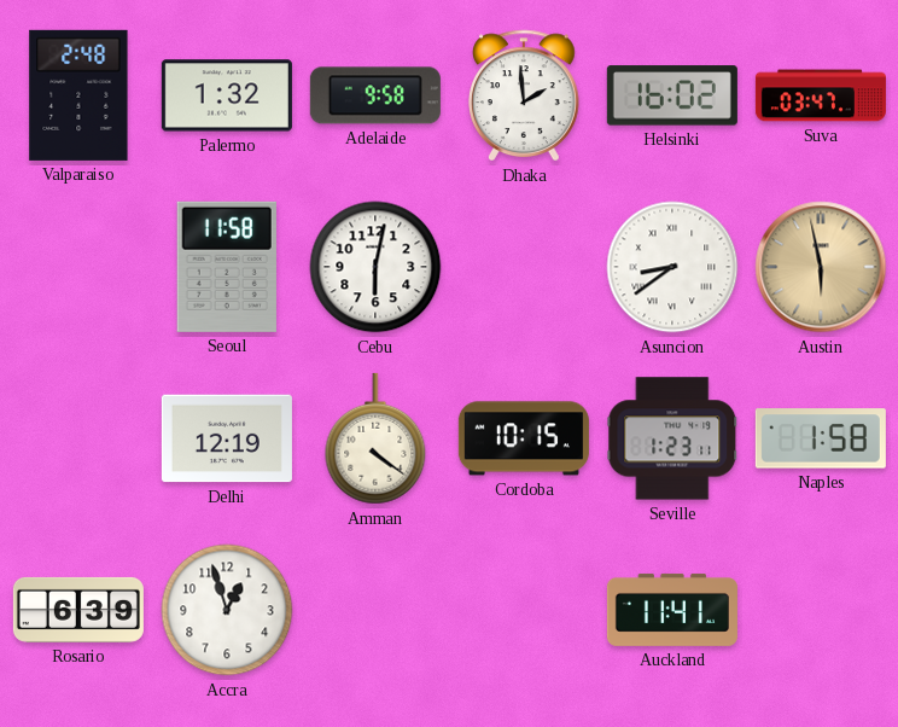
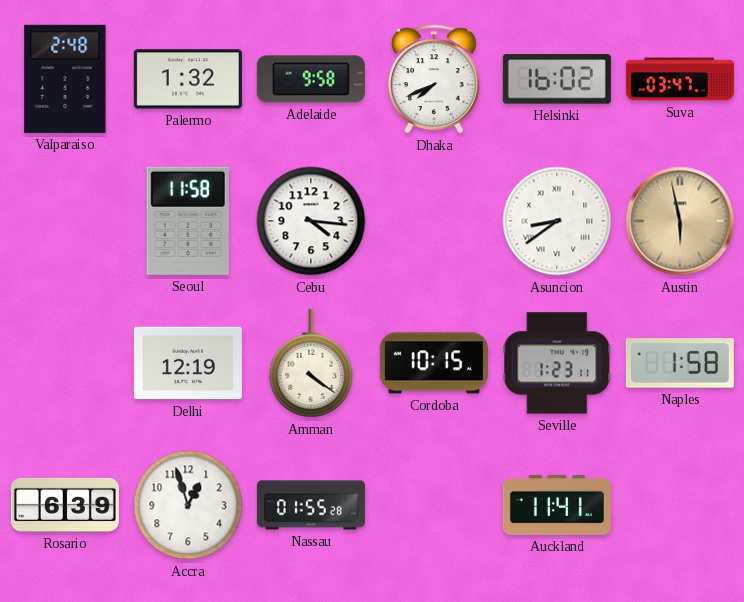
Dhaka: 1:59 -> 7:41
Cebu: 6:02 -> 4:16
Nassau: none -> 01:55
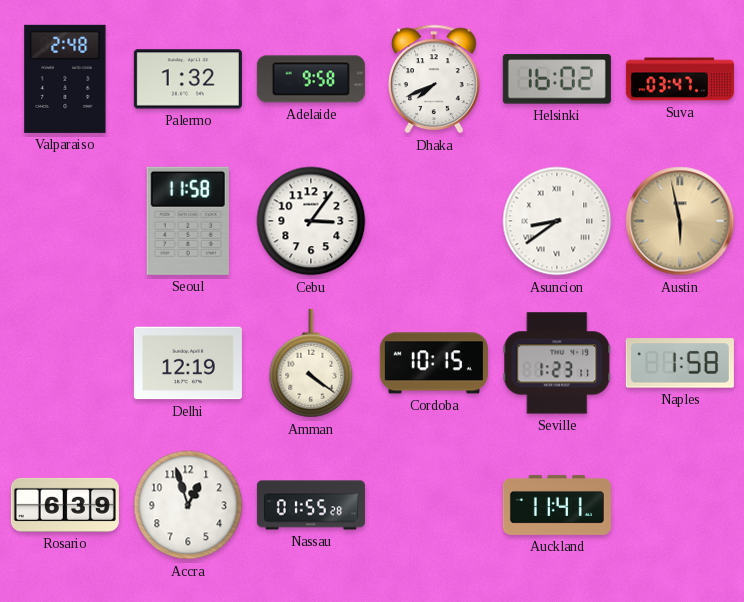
Cebu: 4:16 -> 3:06
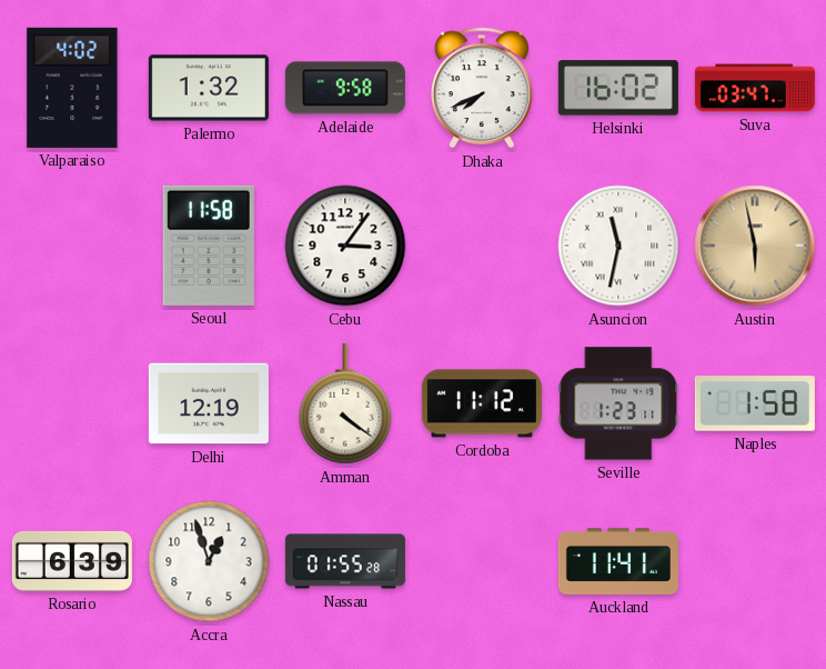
Valparaiso: 2:48 -> 4:02
Asuncion: 8:39 -> 11:32
Cordoba: 10:15 -> 11:12
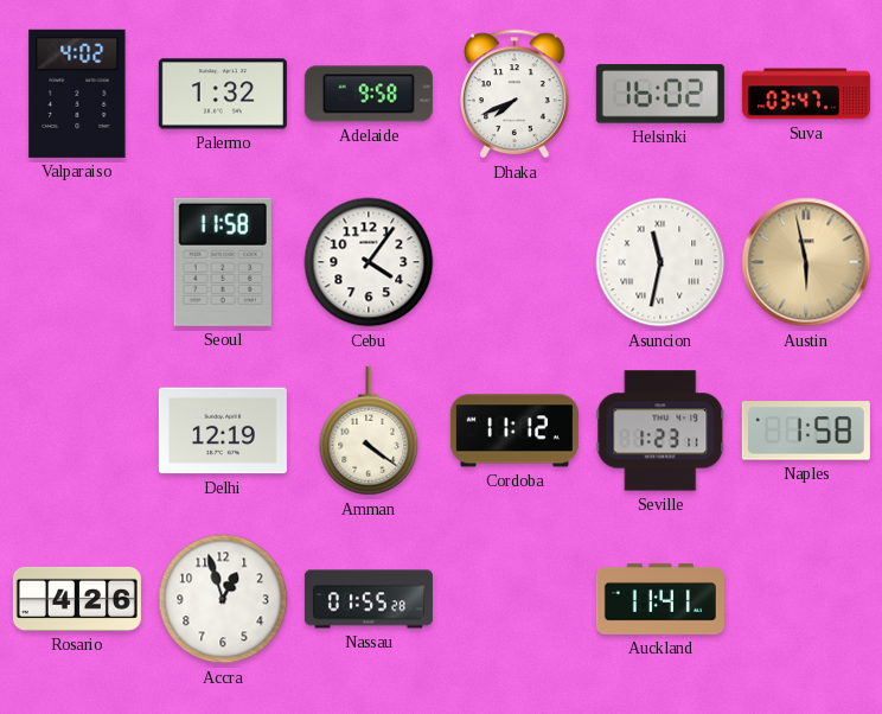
Cebu: 3:06 -> 4:06
Rosario: 6:39 -> 4:26
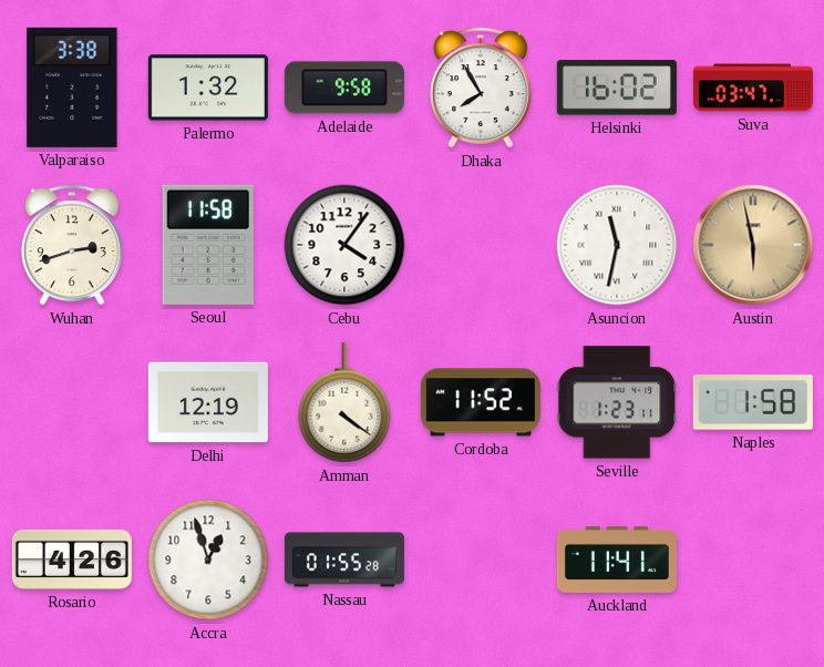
Valparaiso: 4:02 -> 3:38
Dhaka: 7:41 -> 7:55
Wuhan: none -> 2:42
Cordoba: 11:12 -> 11:52
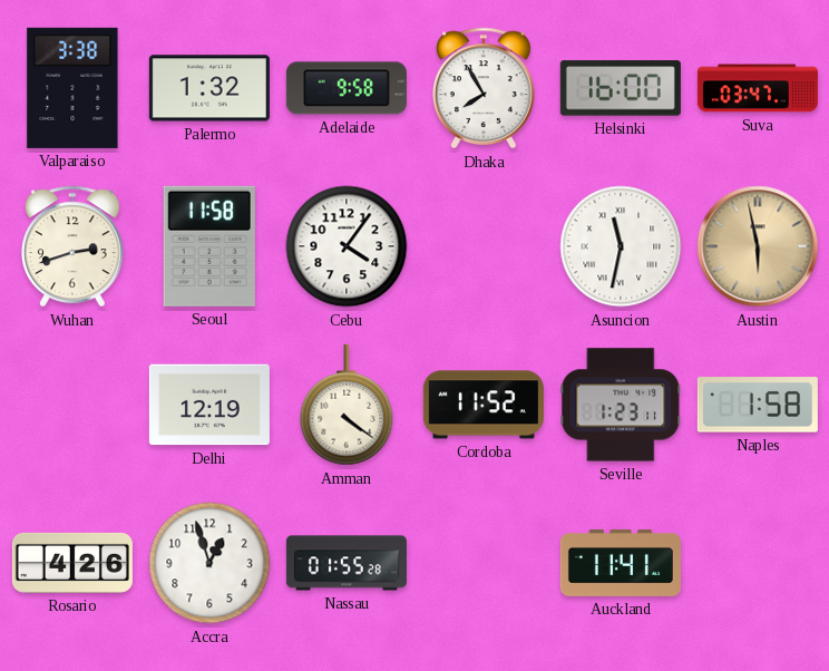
Helsinki: 16:02 -> 16:00
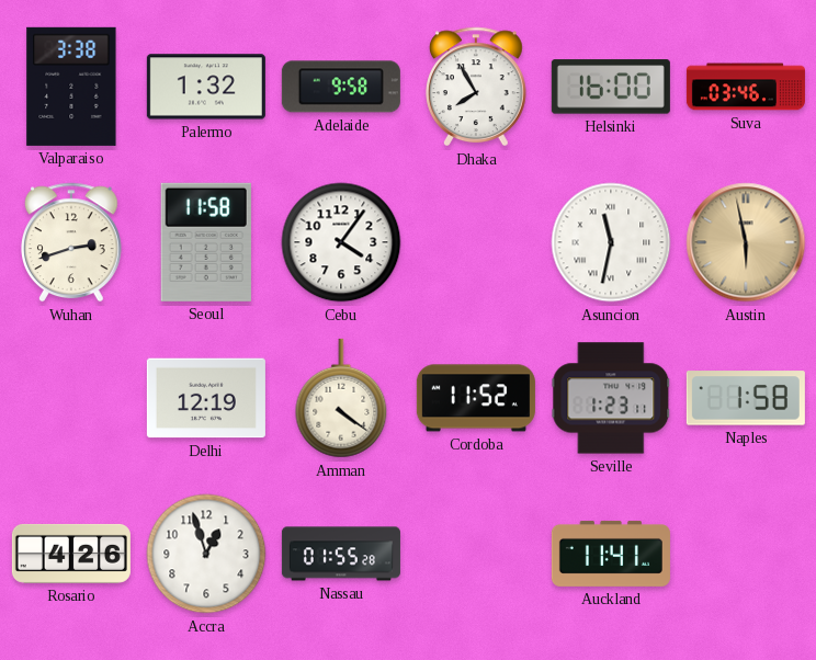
Suva: 03:47 -> 03:46
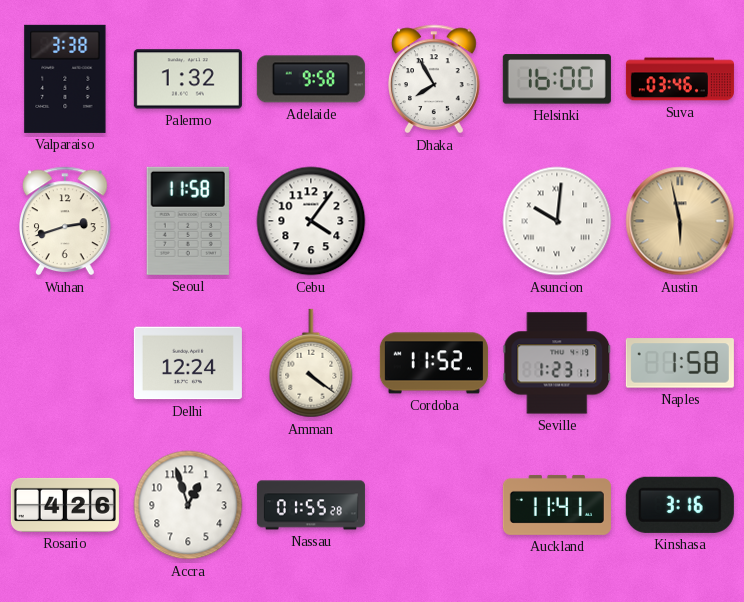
Asuncion: 11:32 -> 10:01
Delhi: 12:19 -> 12:24
Kinshasa: none -> 3:16
